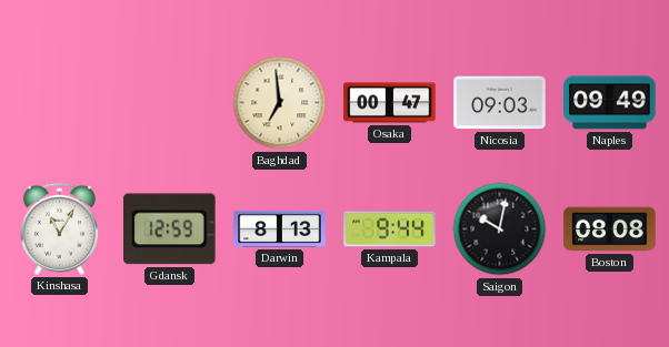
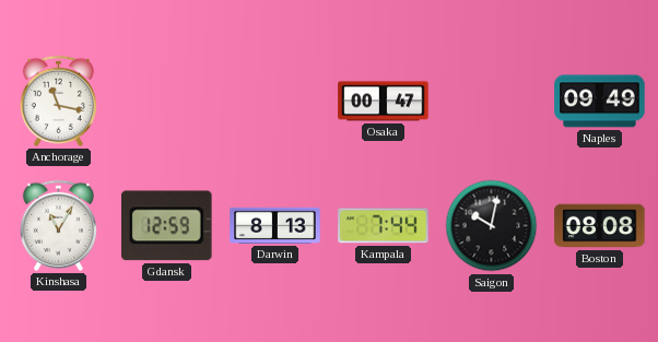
Anchorage: none -> 11:17
Baghdad: 6:59 -> none
Nicosia: 09:03 -> none
Kampala: 9:44 -> 7:44
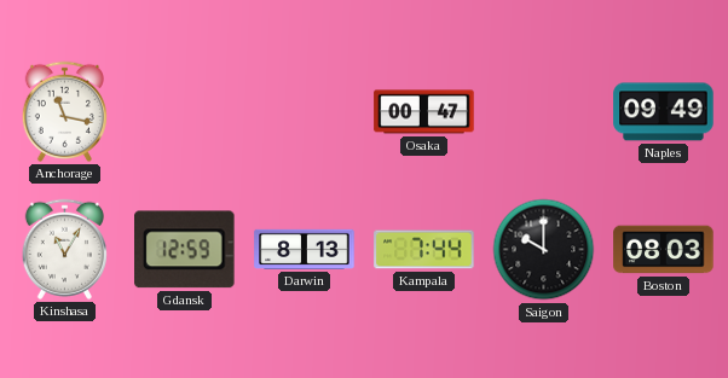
Saigon: 10:02 -> 10:00
Boston: 08:08 -> 08:03
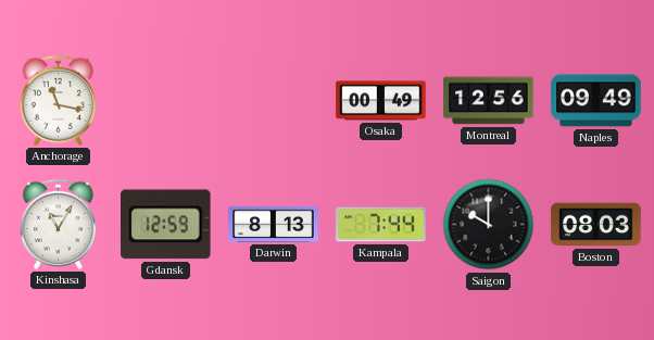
Osaka: 00:47 -> 00:49
Montreal: none -> 12:56
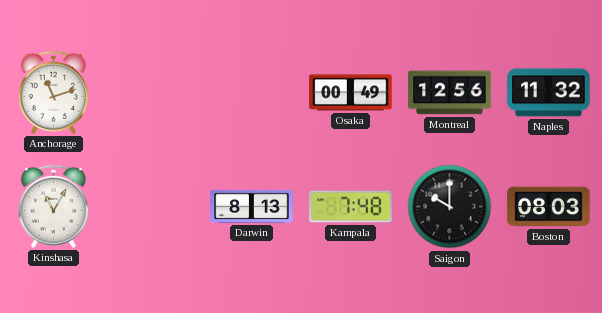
Anchorage: 11:17 -> 11:12
Naples: 09:49 -> 11:32
Gdansk: 12:59 -> none
Kampala: 7:44 -> 7:48
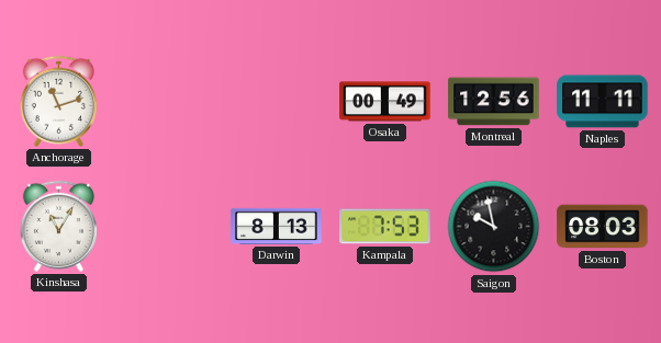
Naples: 11:32 -> 11:11
Kampala: 7:48 -> 7:53
Saigon: 10:00 -> 9:58
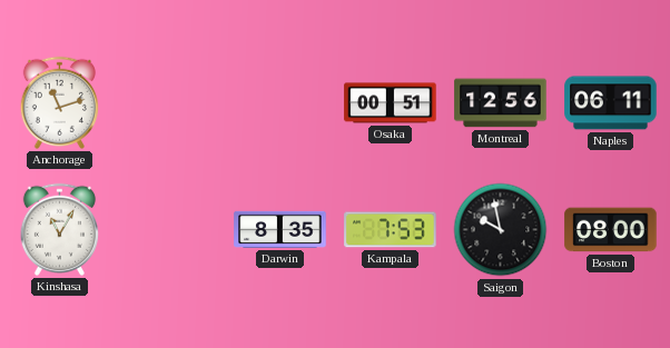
Osaka: 00:49 -> 00:51
Naples: 11:11 -> 06:11
Darwin: 8:13 -> 8:35
Boston: 08:03 -> 08:00
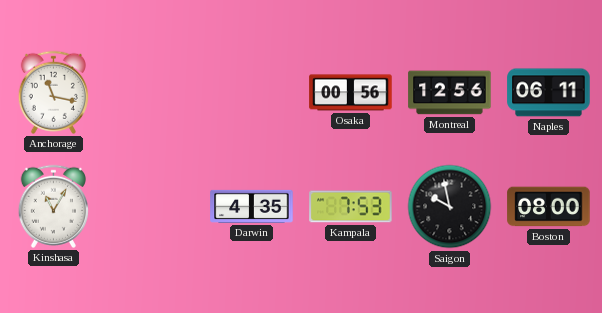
Anchorage: 11:12 -> 11:17
Osaka: 00:51 -> 00:56
Darwin: 8:35 -> 4:35
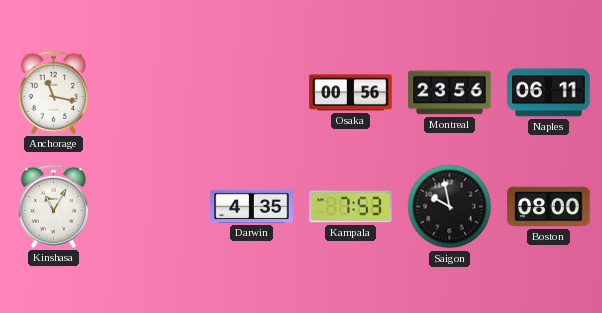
Montreal: 12:56 -> 23:56
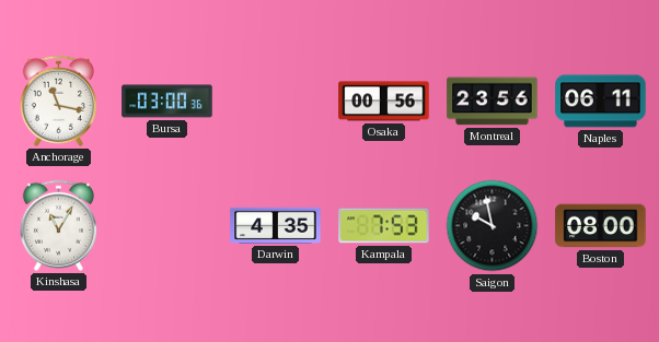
Bursa: none -> 03:00
